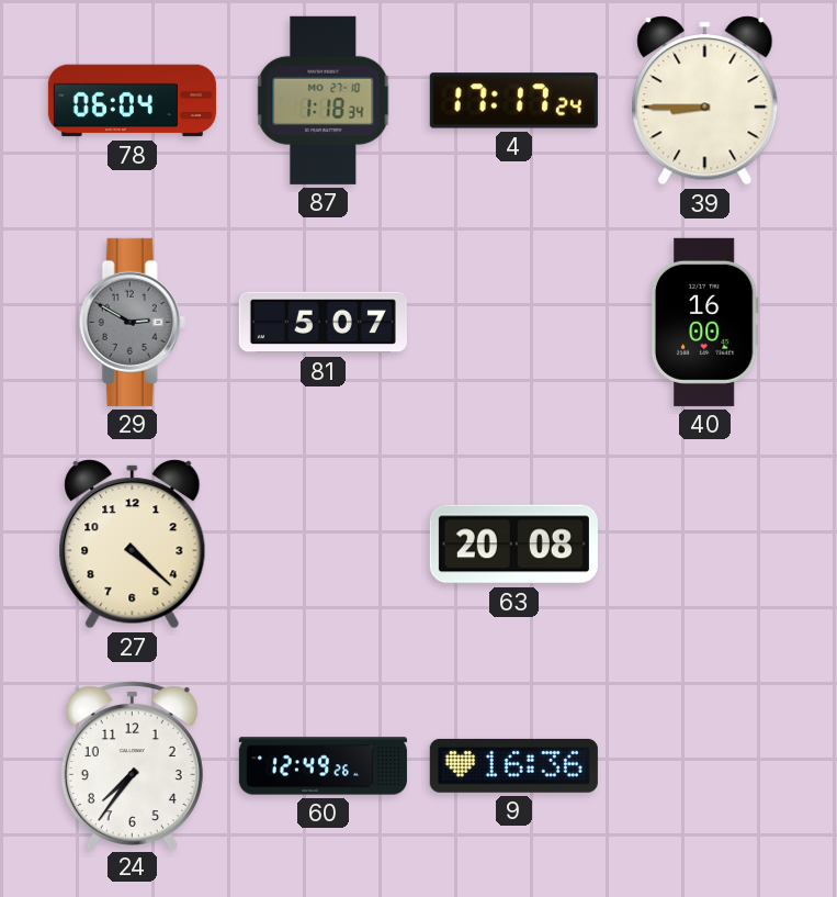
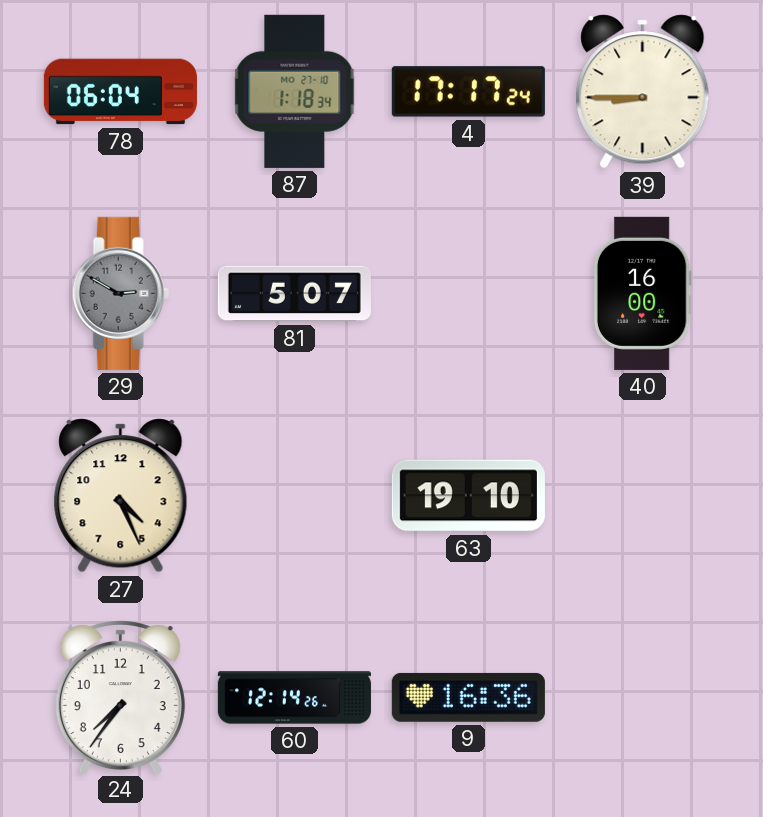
27: 4:22 -> 4:26
63: 20:08 -> 19:10
60: 12:49 -> 12:14
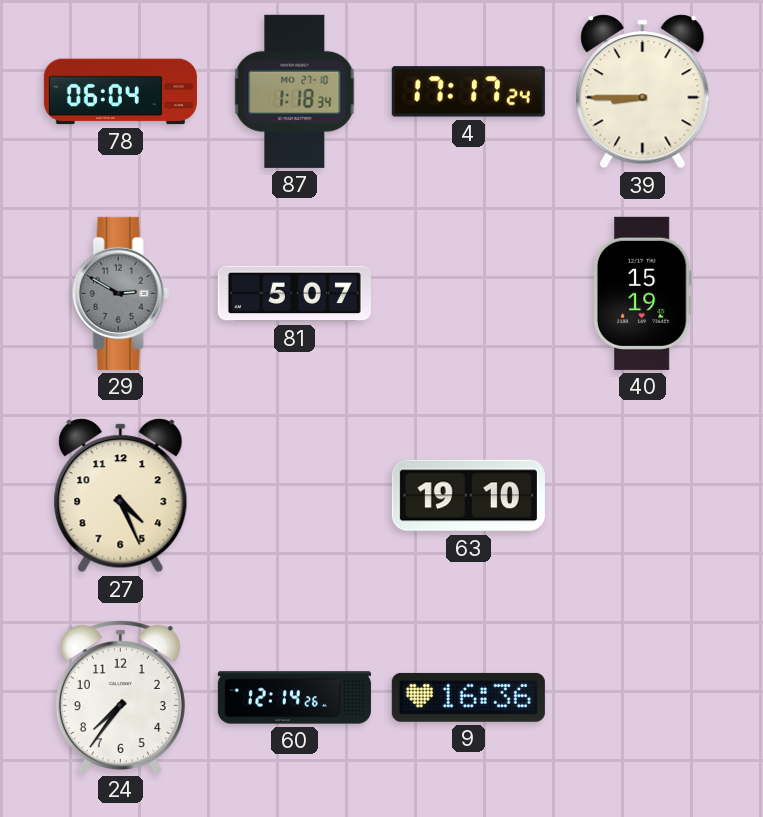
40: 16:00 -> 15:19
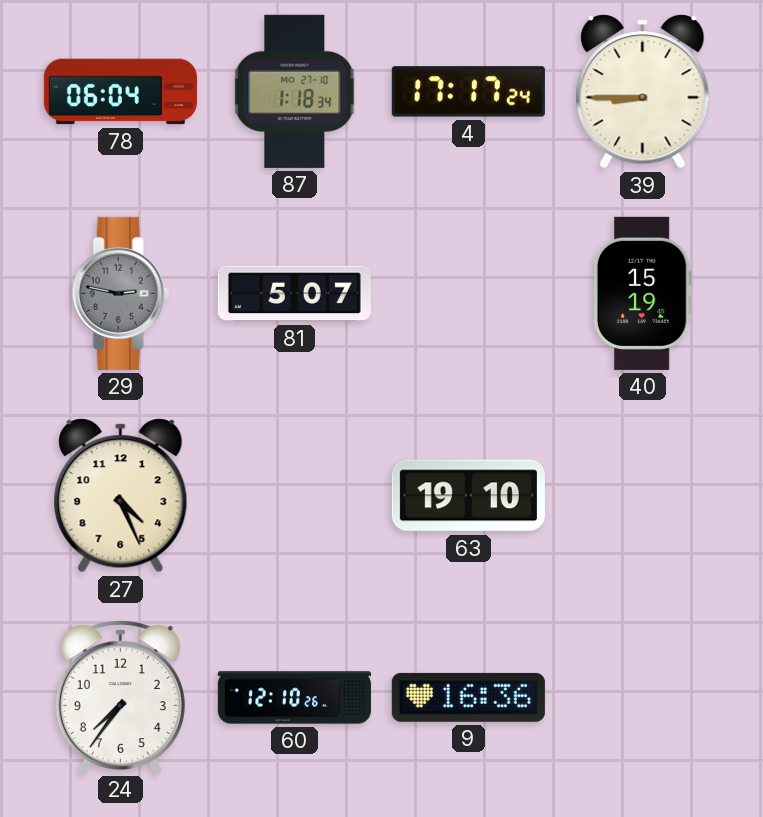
29: 2:50 -> 2:47
60: 12:14 -> 12:10
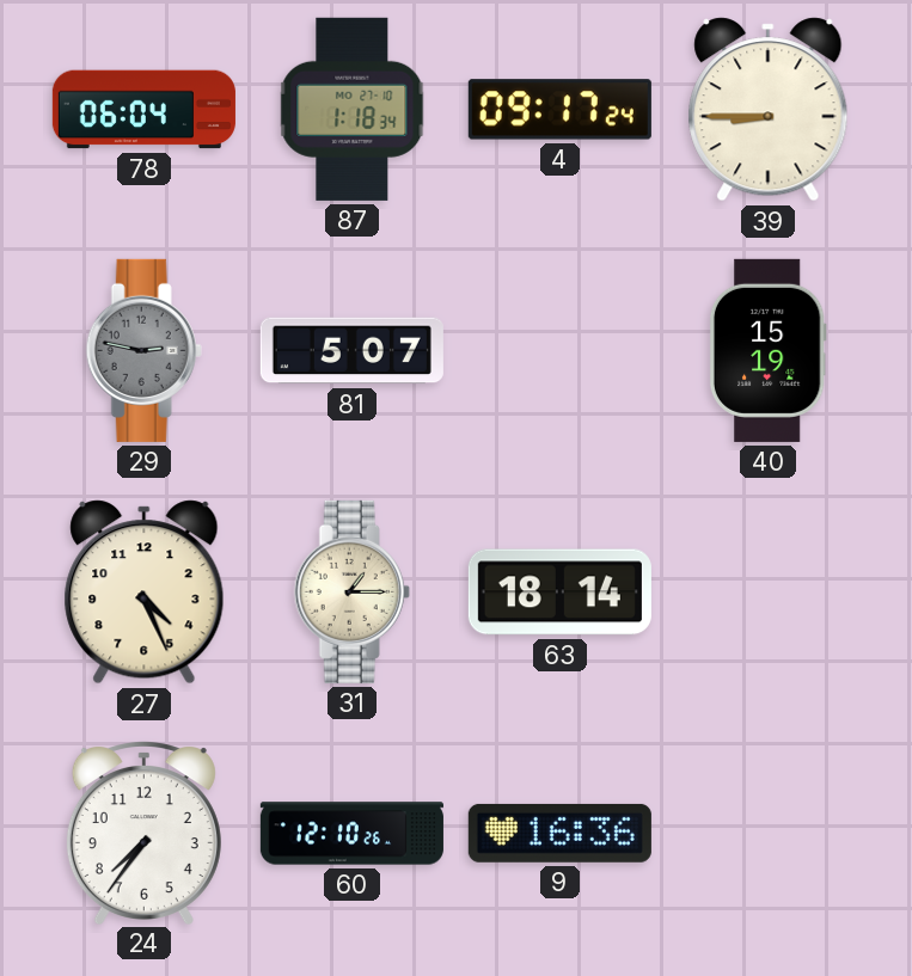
4: 17:17 -> 09:17
31: none -> 1:15
63: 19:10 -> 18:14
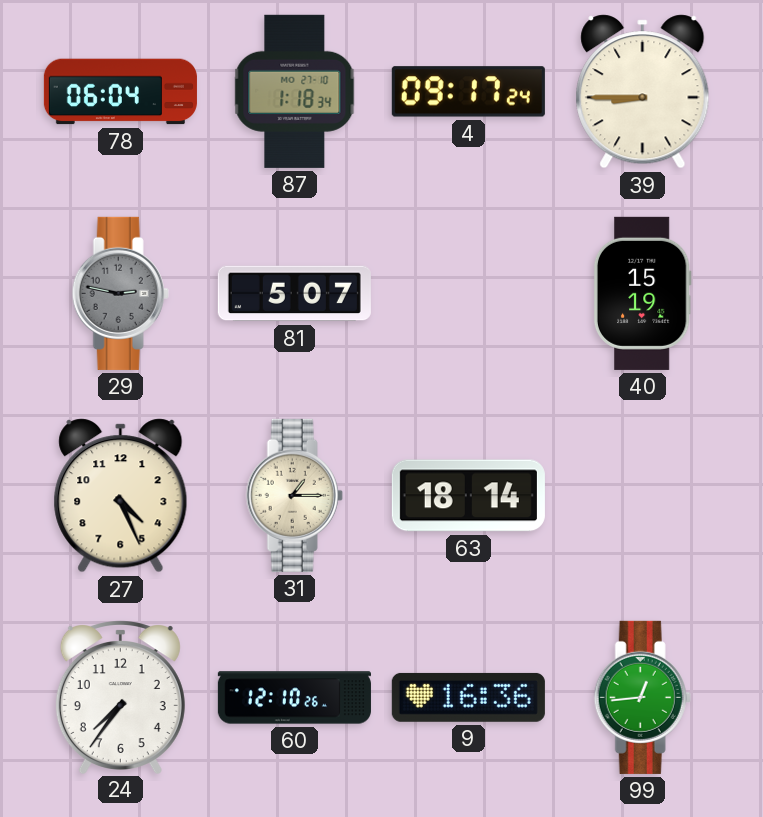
99: none -> 12:44
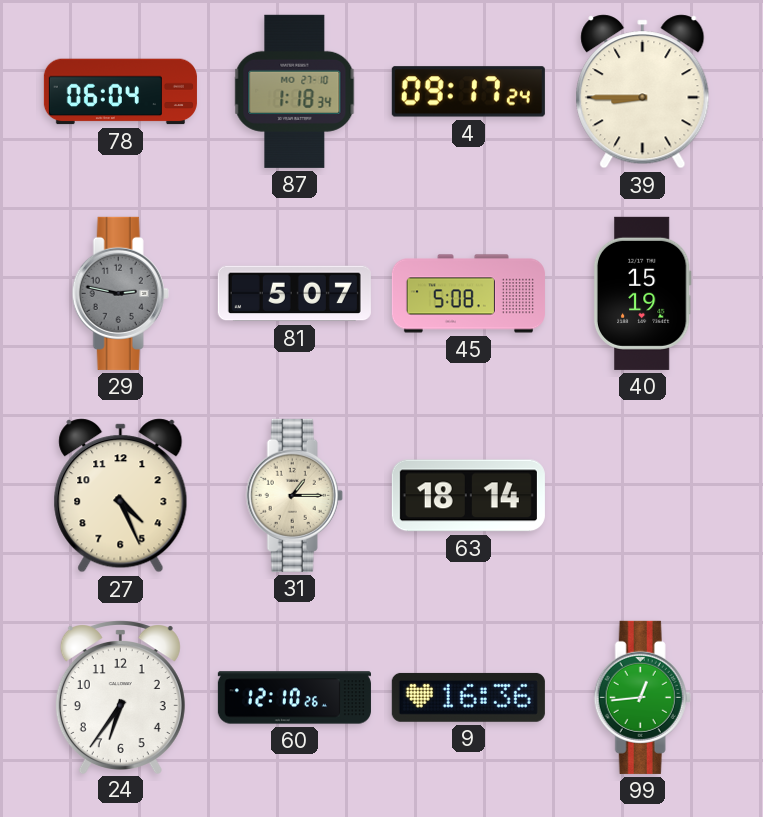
45: none -> 5:08
24: 7:36 -> 6:36
